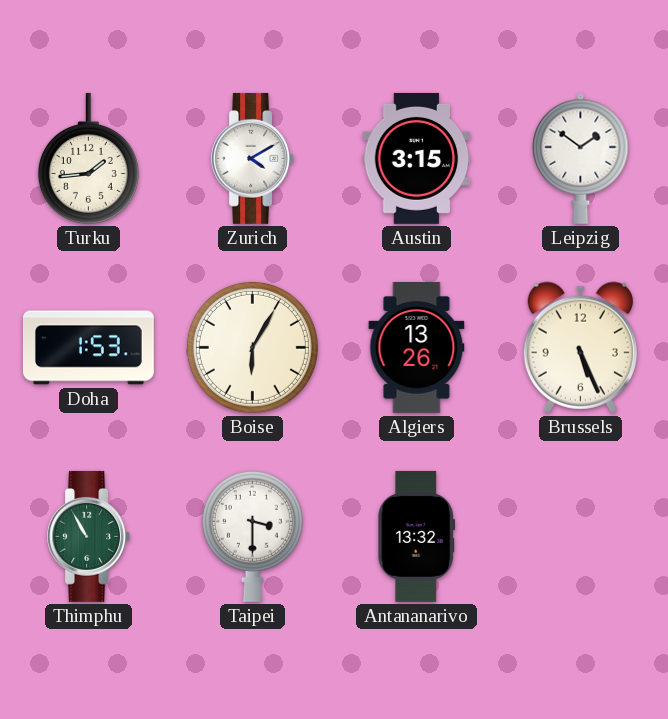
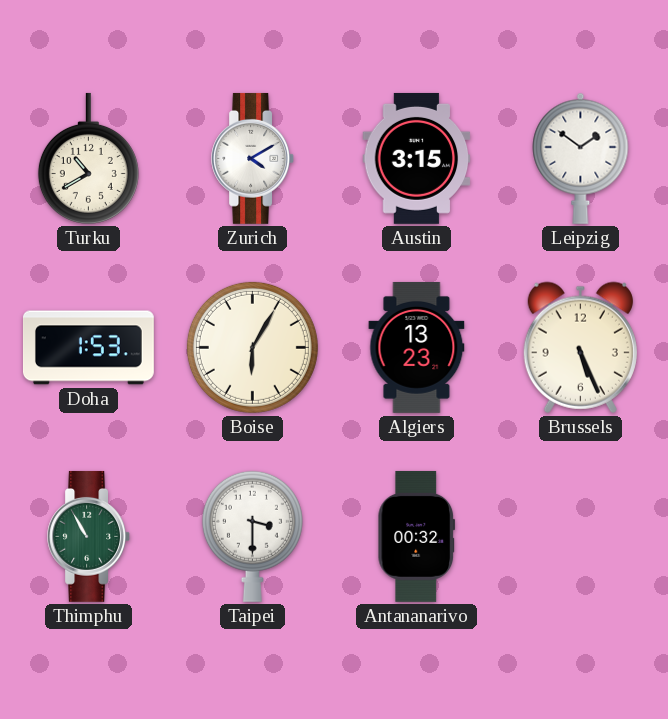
Turku: 1:44 -> 10:40
Algiers: 13:26 -> 13:23
Antananarivo: 13:32 -> 00:32
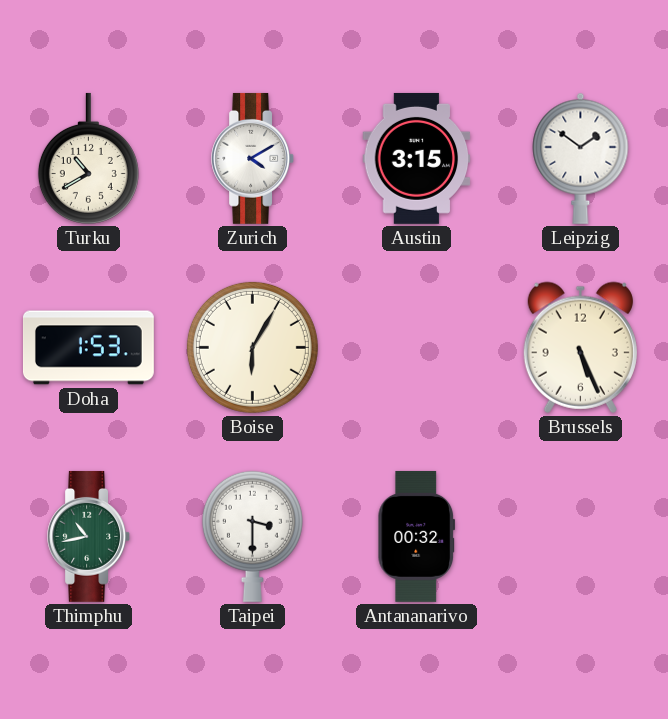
Algiers: 13:23 -> none
Thimphu: 10:55 -> 10:43
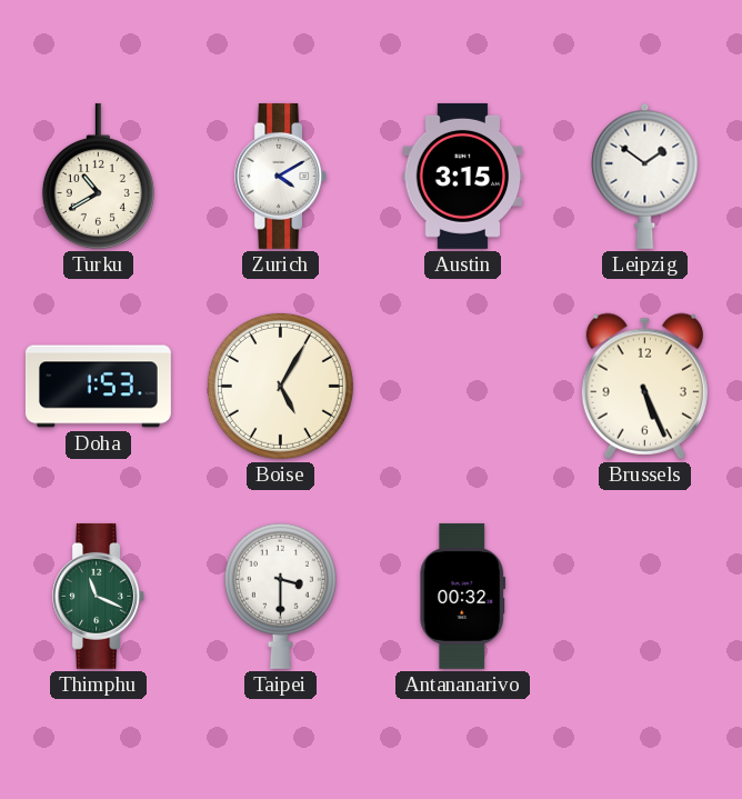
Boise: 6:05 -> 5:05
Thimphu: 10:43 -> 11:19
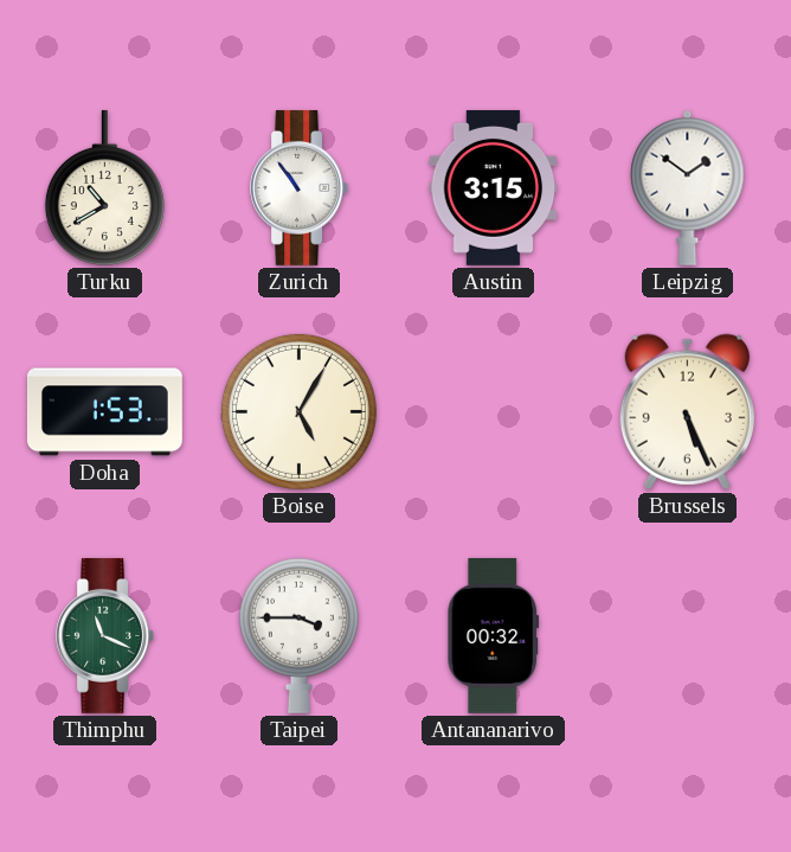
Zurich: 4:10 -> 10:54
Taipei: 3:30 -> 3:45
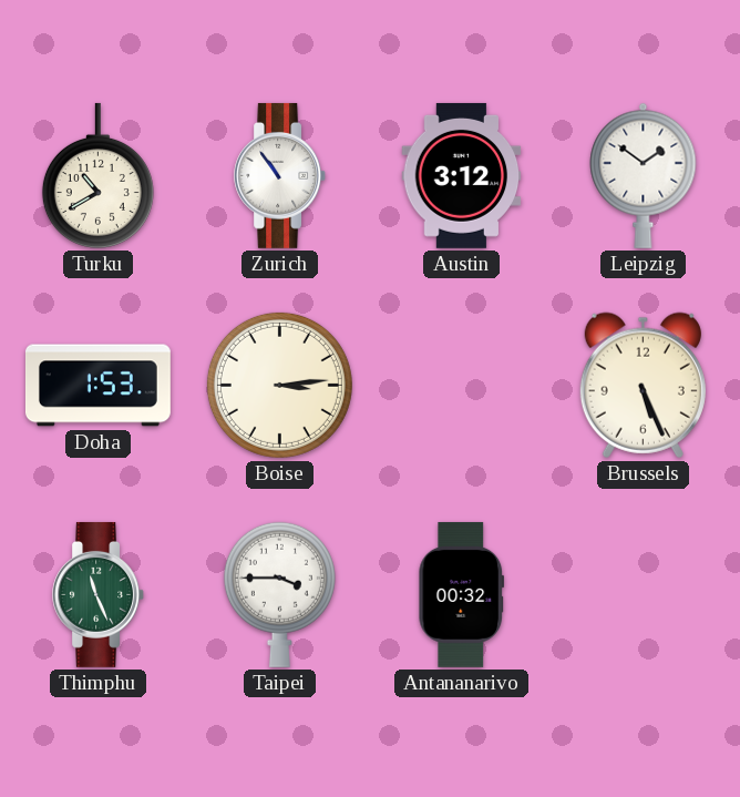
Austin: 3:15 -> 3:12
Boise: 5:05 -> 3:14
Thimphu: 11:19 -> 11:26
